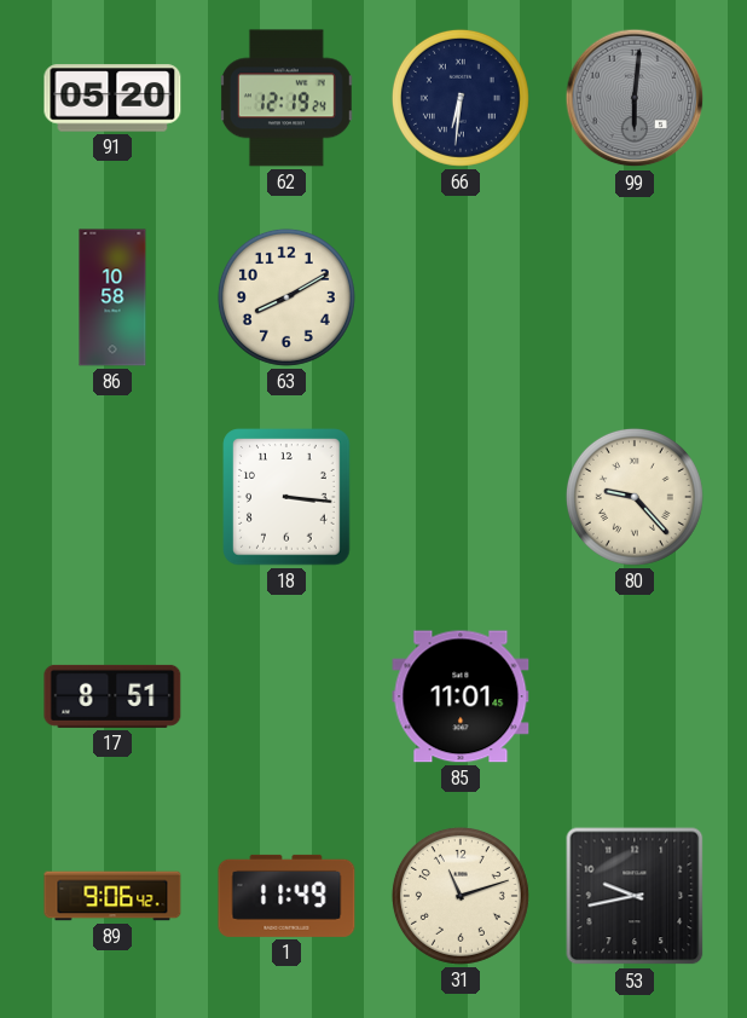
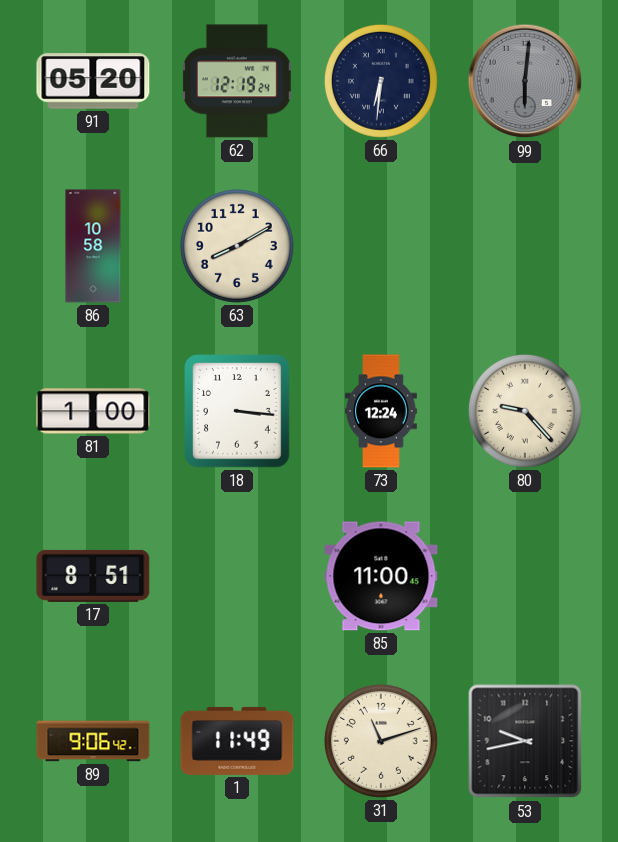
81: none -> 1:00
73: none -> 12:24
85: 11:01 -> 11:00
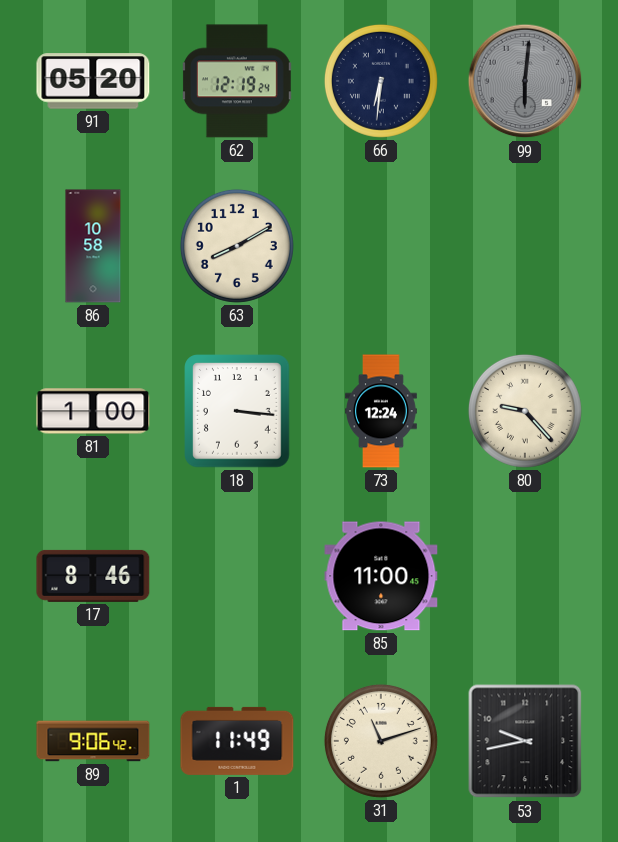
17: 8:51 -> 8:46
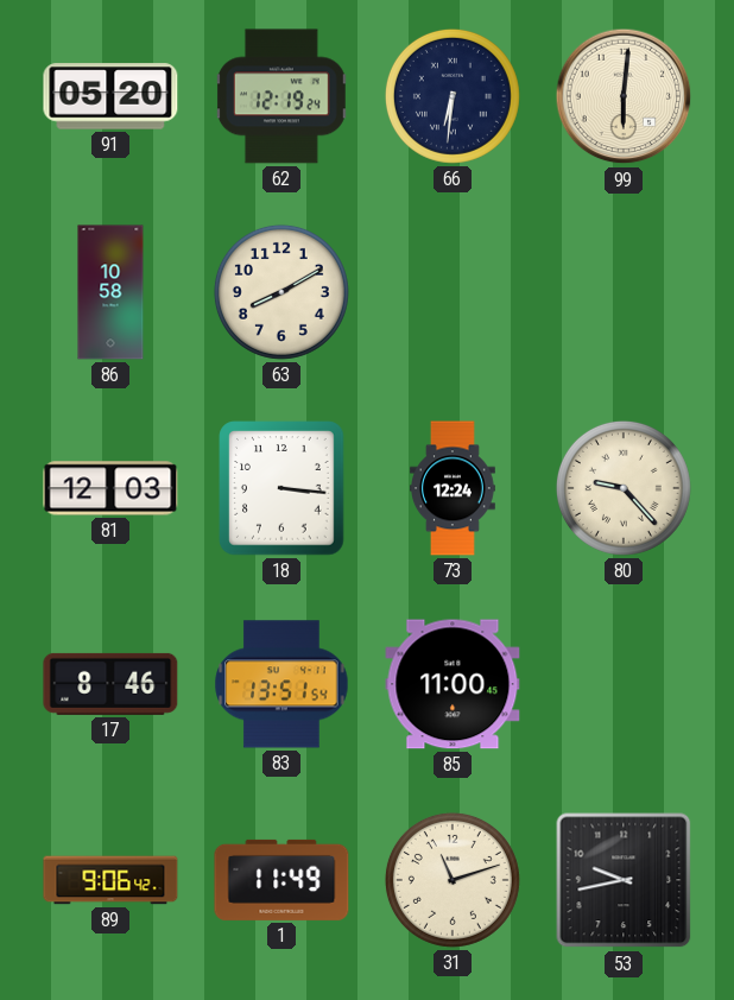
99 dial: grey -> cream
81: 1:00 -> 12:03
83: none -> 13:51
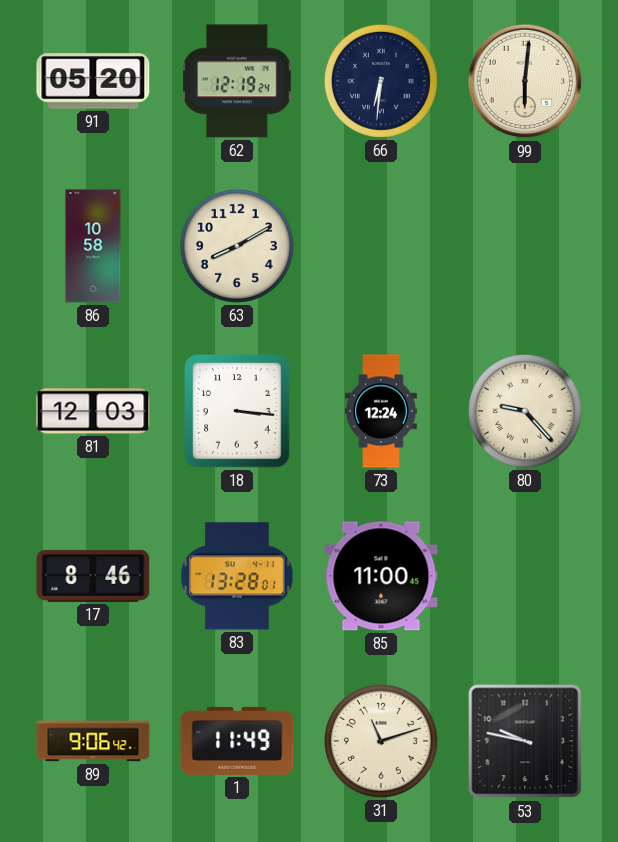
83: 13:51 -> 13:28
53: 9:43 -> 9:47
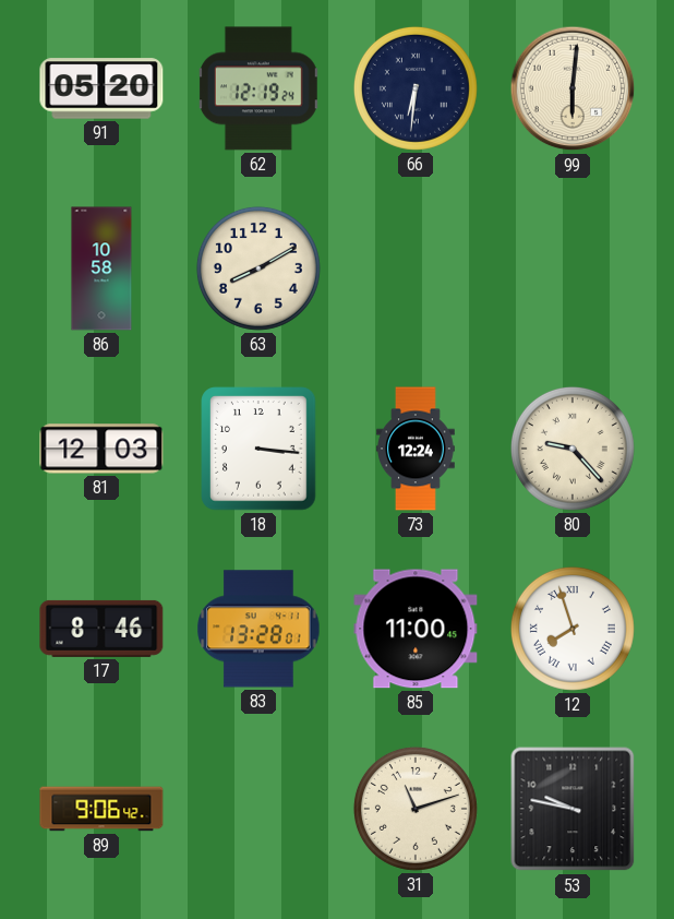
12: none -> 7:57
1: 11:49 -> none
